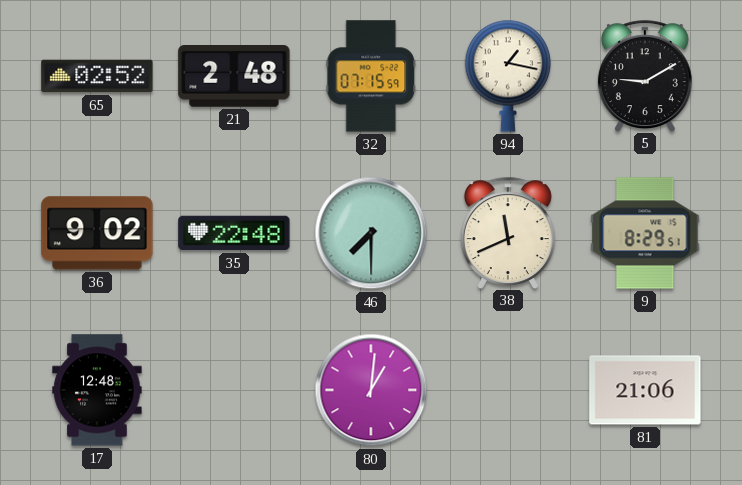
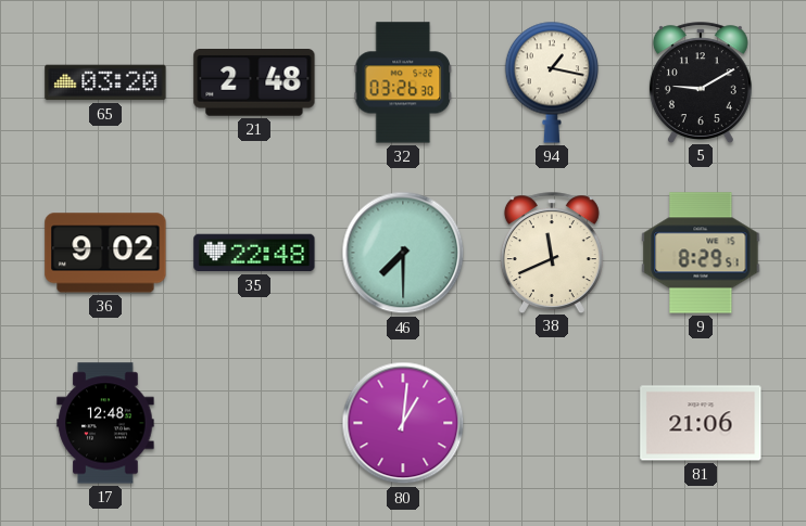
65: 02:52 -> 03:20
32: 07:15 -> 03:26
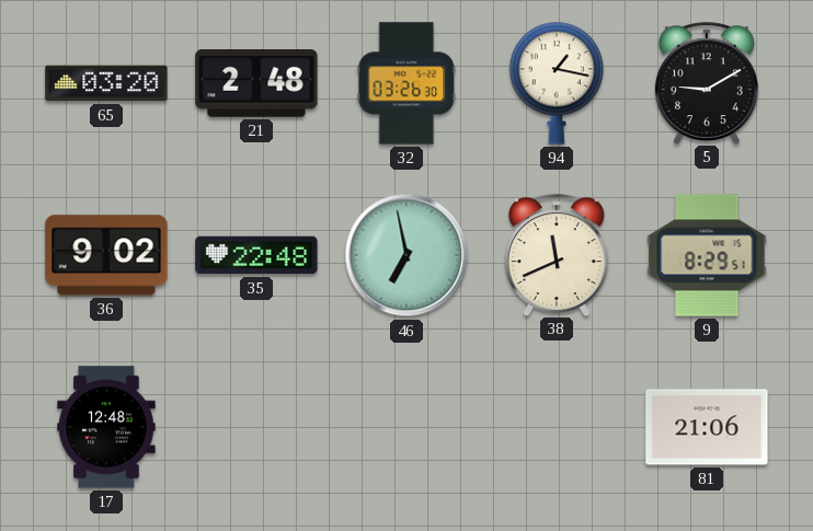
46: 7:30 -> 6:58
80: 1:01 -> none
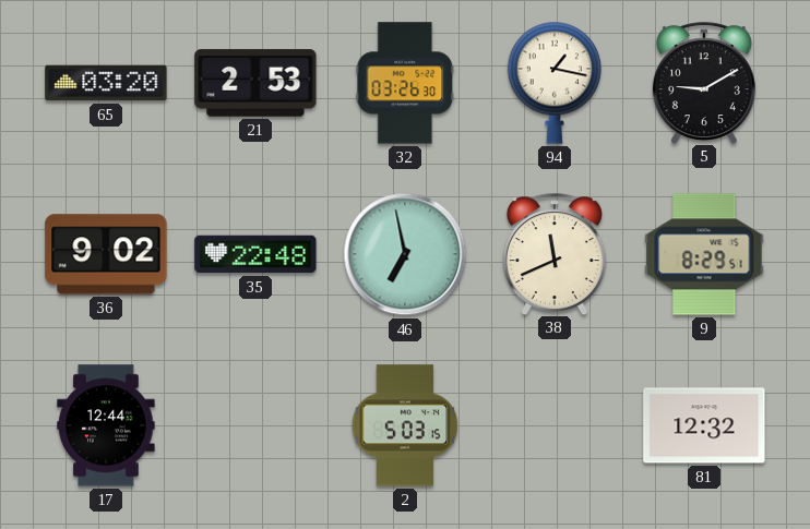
21: 2:48 -> 2:53
17: 12:48 -> 12:44
2: none -> 5:03
81: 21:06 -> 12:32
